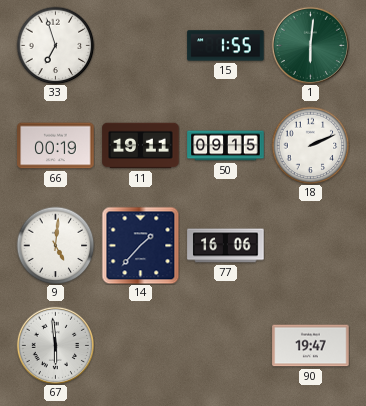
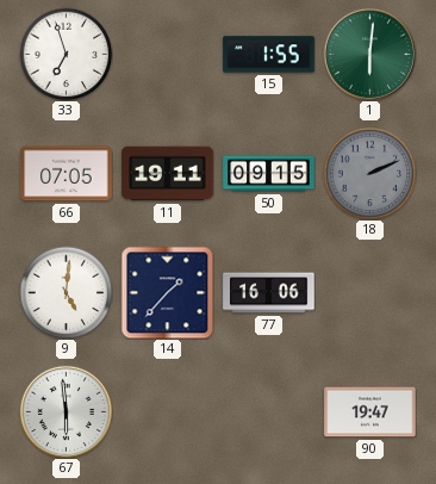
66: 00:19 -> 07:05
18 dial: white -> grey
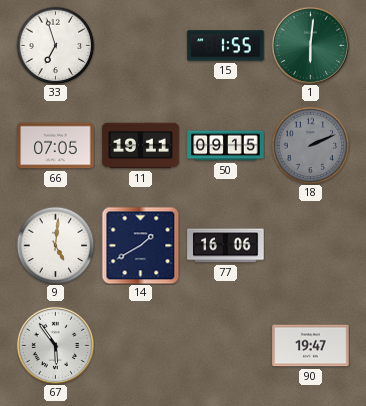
14: 1:37 -> 1:40
67: 5:59 -> 5:54
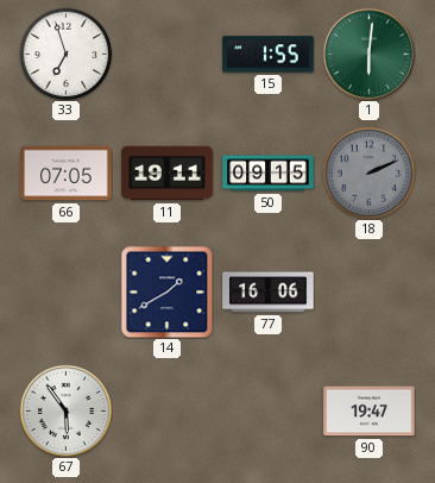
9: 5:01 -> none
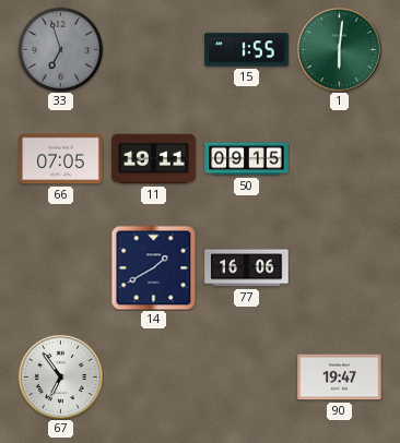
33 dial: white -> grey
18: 2:11 -> none
67: 5:54 -> 6:54
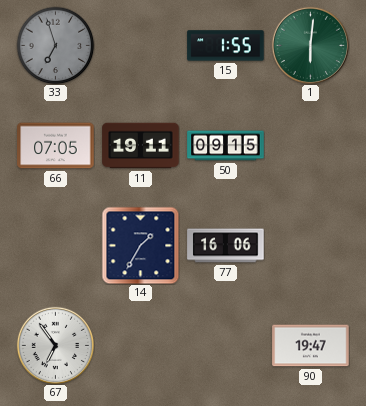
14: 1:40 -> 1:35
